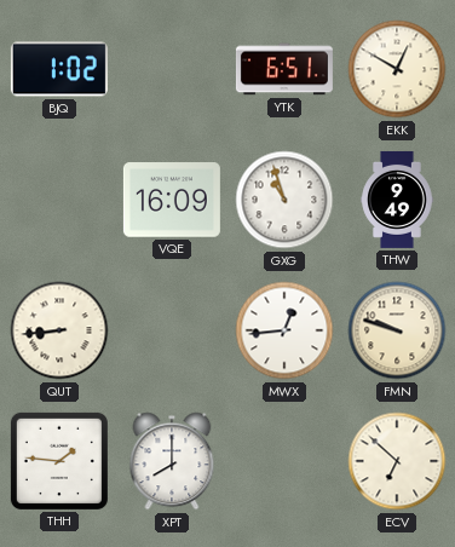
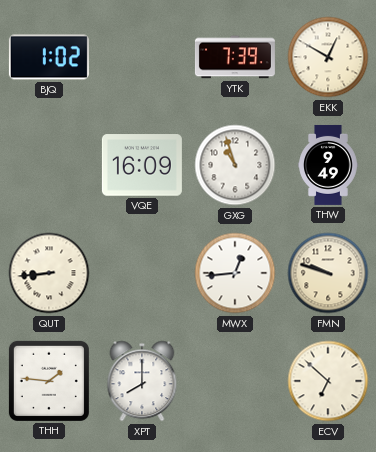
YTK: 6:51 -> 7:39
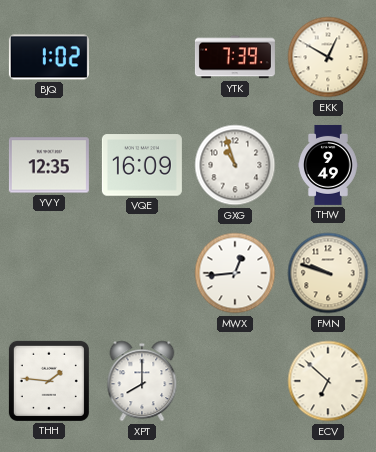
YVY: none -> 12:35
QUT: 8:44 -> none
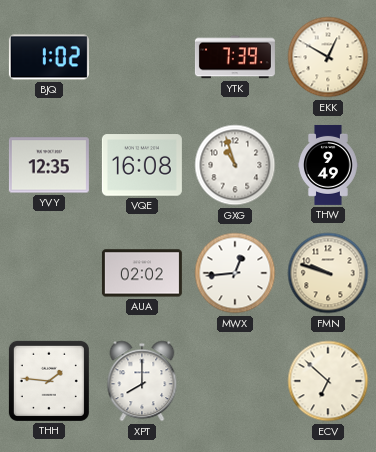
VQE: 16:09 -> 16:08
AUA: none -> 02:02
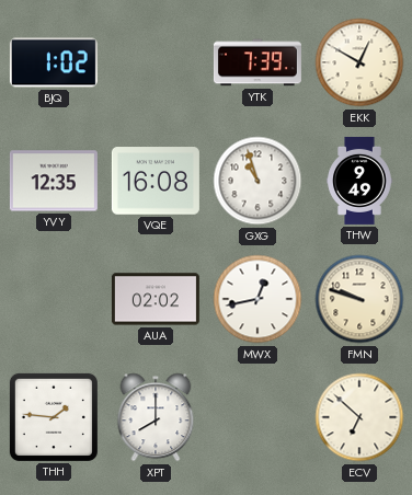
MWX: 12:44 -> 12:43
